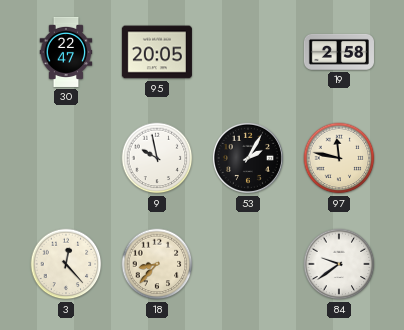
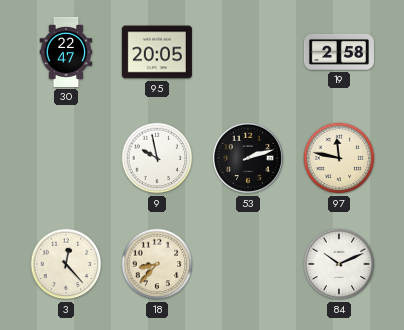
53: 2:05 -> 2:12
84: 9:39 -> 10:11
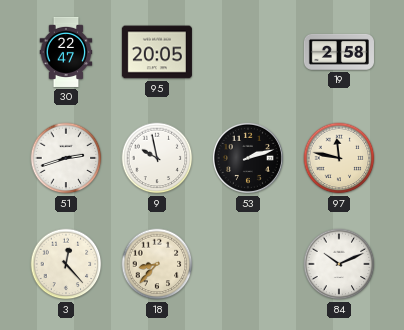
51: none -> 2:42
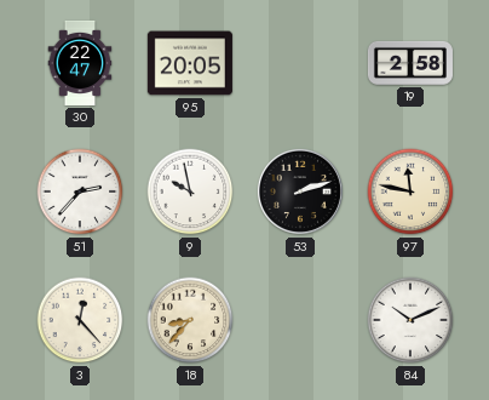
51: 2:42 -> 2:37
